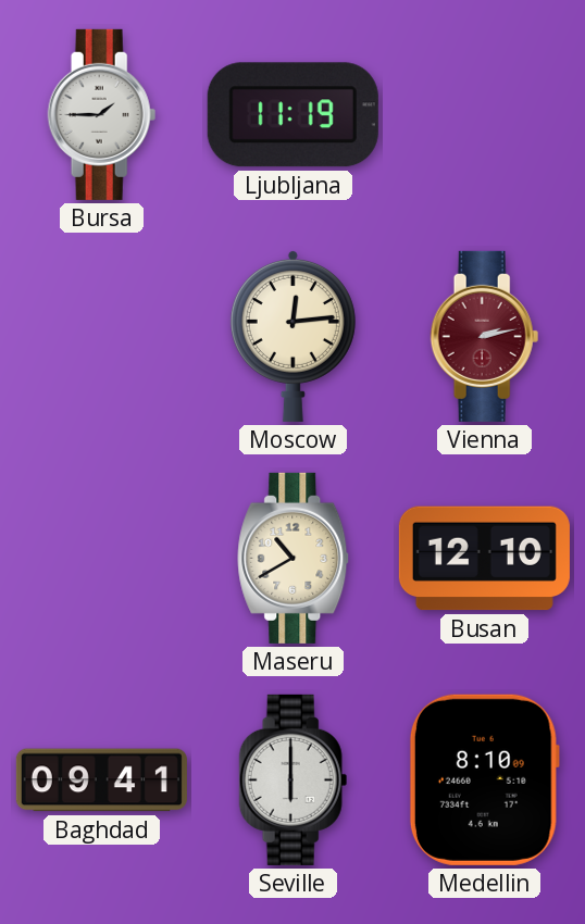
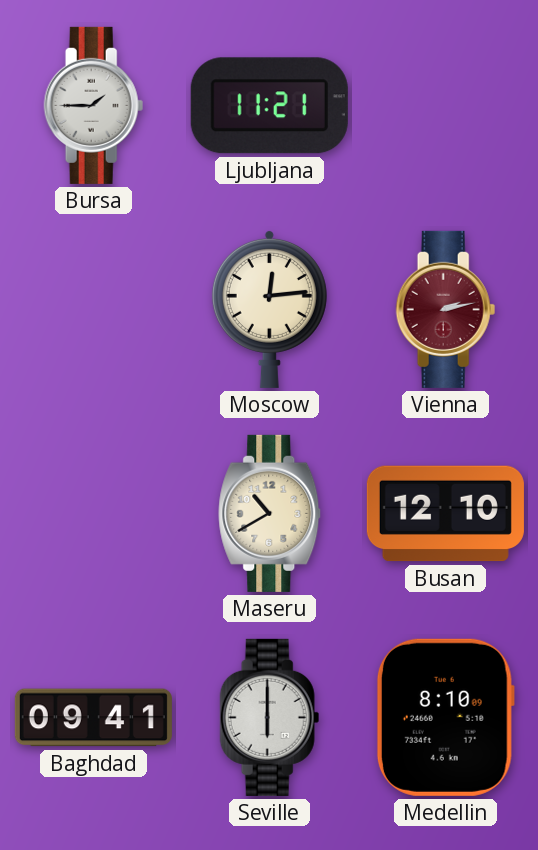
Ljubljana: 11:19 -> 11:21
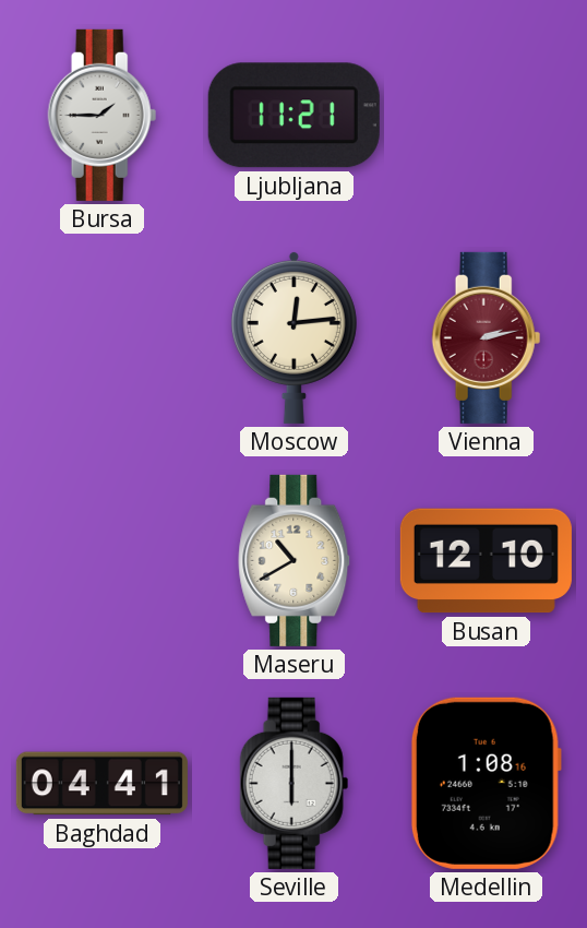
Baghdad: 09:41 -> 04:41
Medellin: 8:10 -> 1:08
